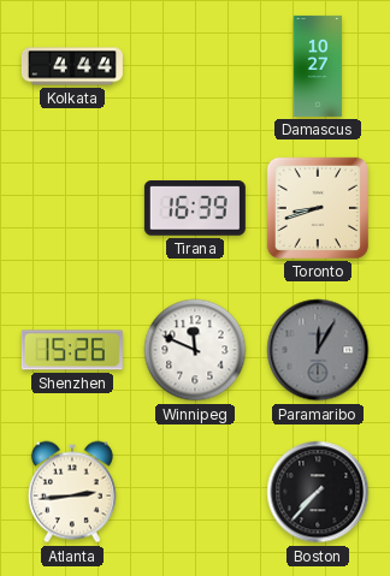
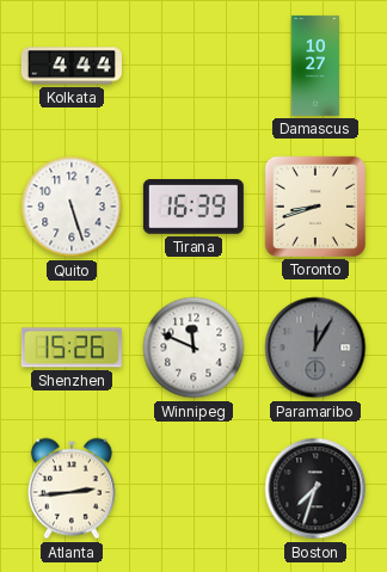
Quito: none -> 5:27
Boston: 7:37 -> 7:33
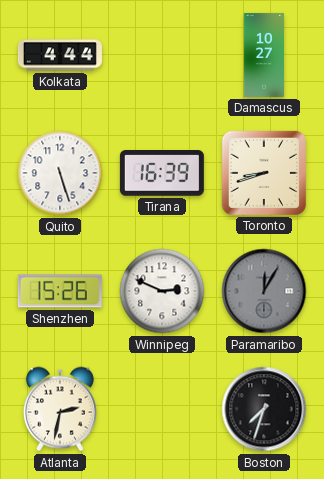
Winnipeg: 11:49 -> 2:49
Atlanta: 2:44 -> 2:32
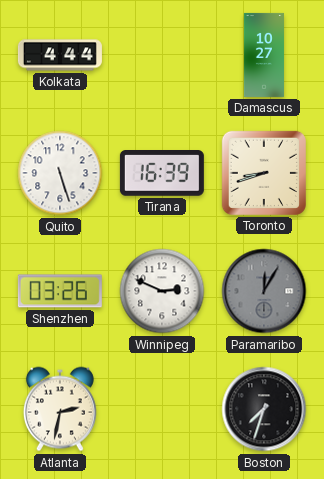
Shenzhen: 15:26 -> 03:26
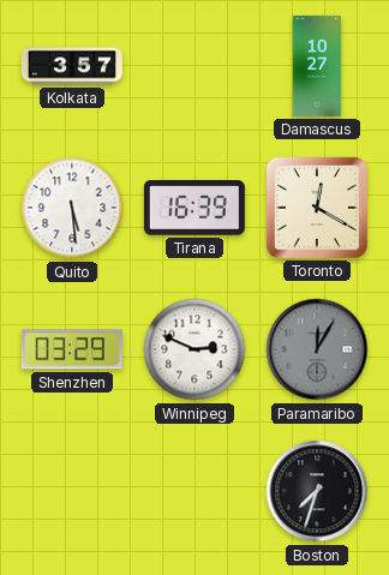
Kolkata: 4:44 -> 3:57
Quito: 5:27 -> 5:29
Toronto: 8:42 -> 12:20
Shenzhen: 03:26 -> 03:29
Atlanta: 2:32 -> none
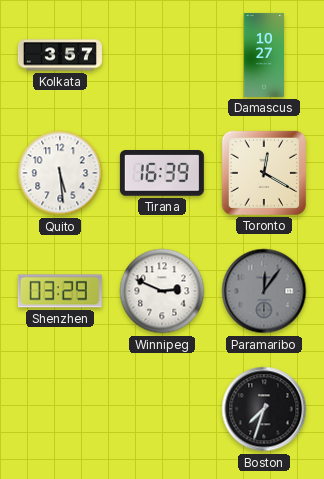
Paramaribo: 12:05 -> 12:06
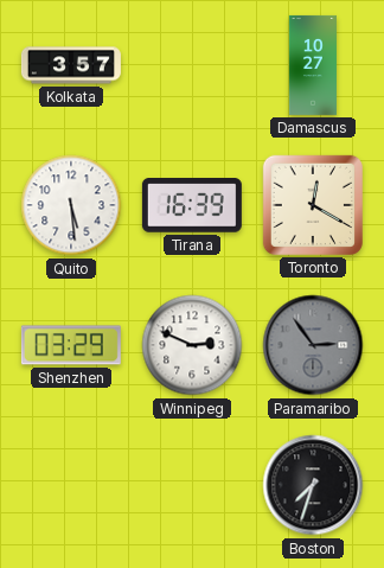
Paramaribo: 12:06 -> 2:54
